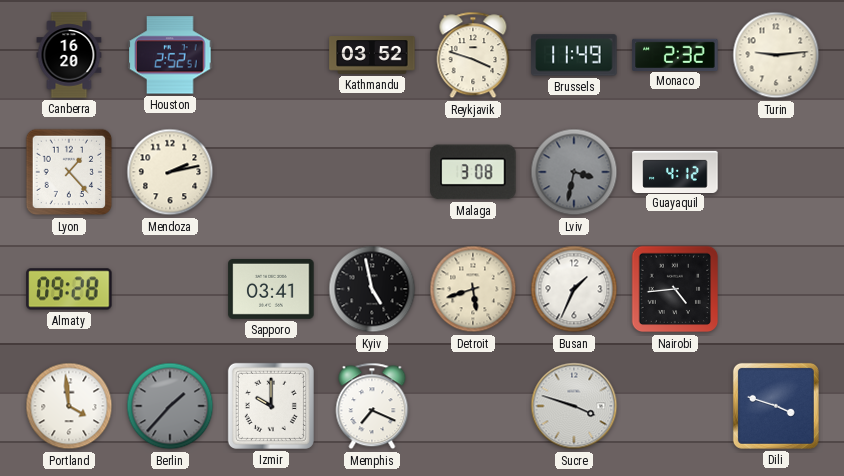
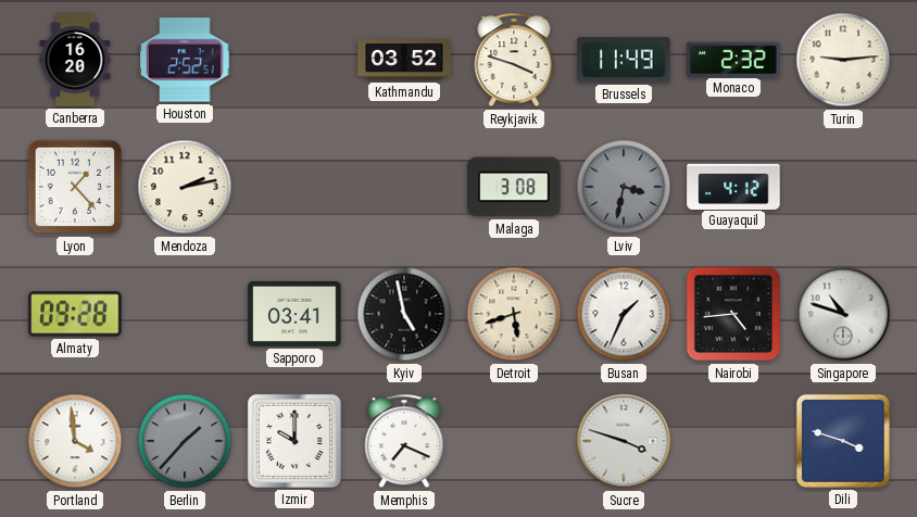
Singapore: none -> 10:48
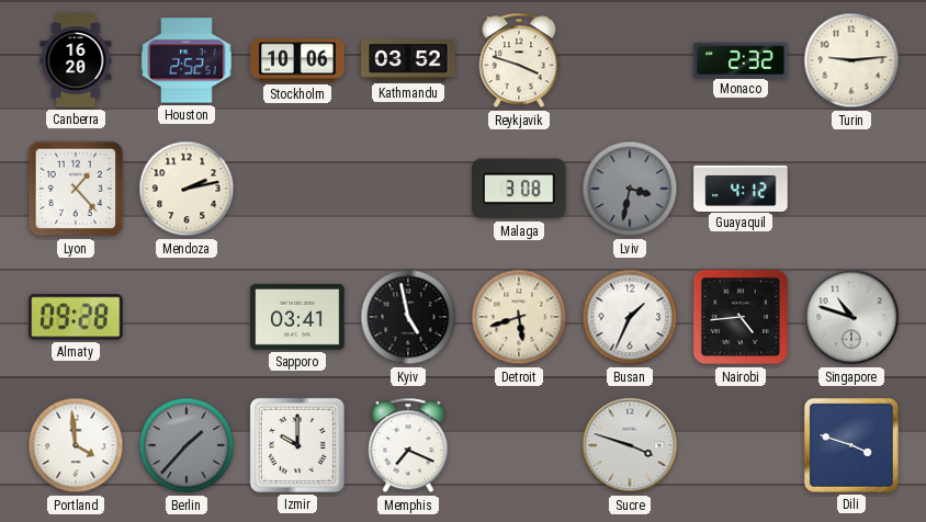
Stockholm: none -> 10:06
Brussels: 11:49 -> none
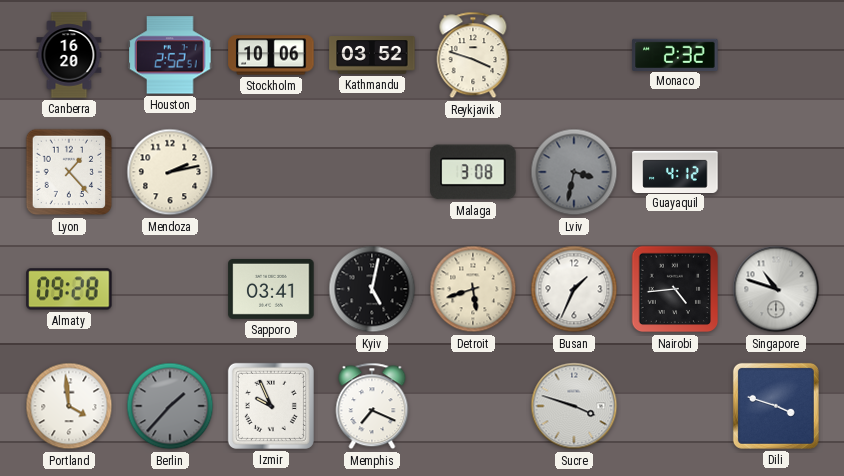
Turin: 9:14 -> none
Kyiv: 4:58 -> 5:02
Izmir: 10:00 -> 9:56
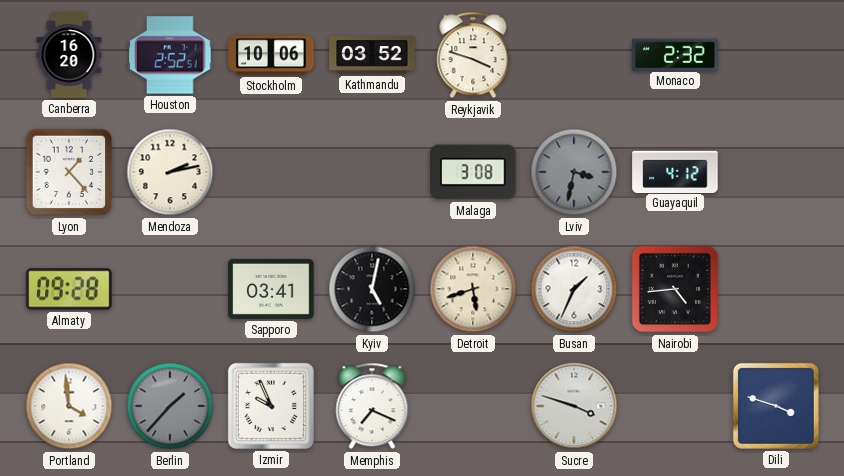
Singapore: 10:48 -> none
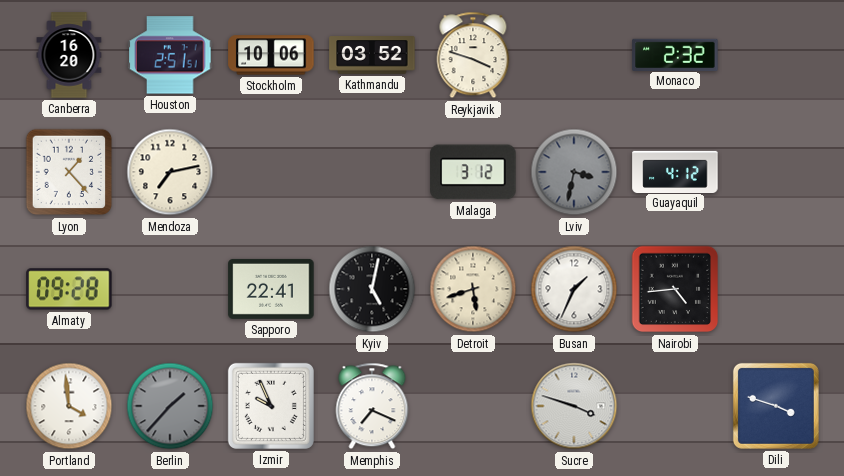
Houston: 2:52 -> 2:51
Mendoza: 2:13 -> 7:13
Malaga: 3:08 -> 3:12
Sapporo: 03:41 -> 22:41
